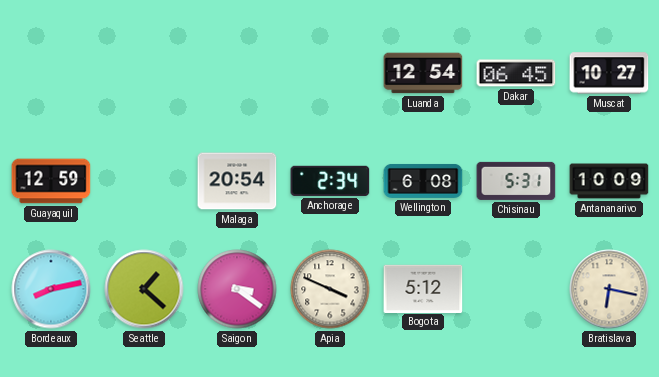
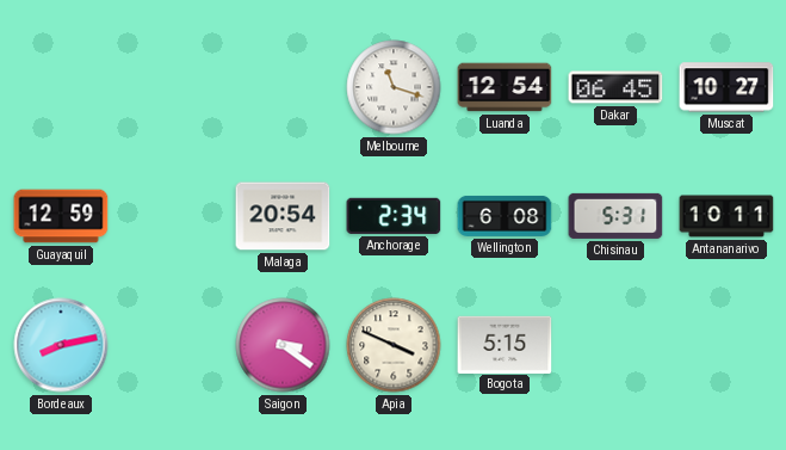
Melbourne: none -> 11:18
Antananarivo: 10:09 -> 10:11
Seattle: 1:22 -> none
Bogota: 5:12 -> 5:15
Bratislava: 6:17 -> none
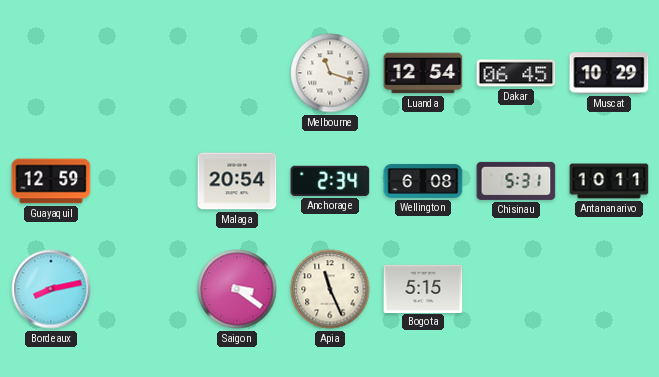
Muscat: 10:27 -> 10:29
Apia: 3:49 -> 11:26
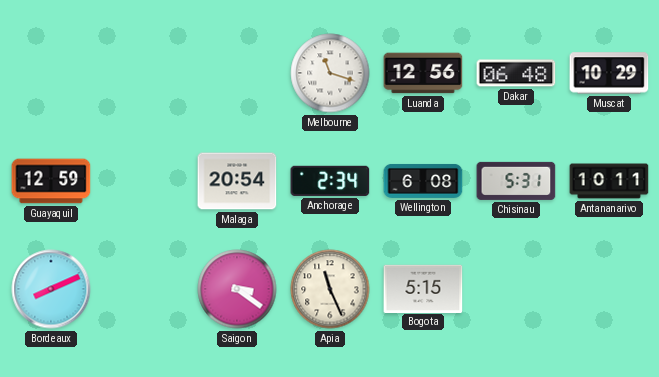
Luanda: 12:54 -> 12:56
Dakar: 06:45 -> 06:48
Bordeaux: 8:13 -> 8:11
